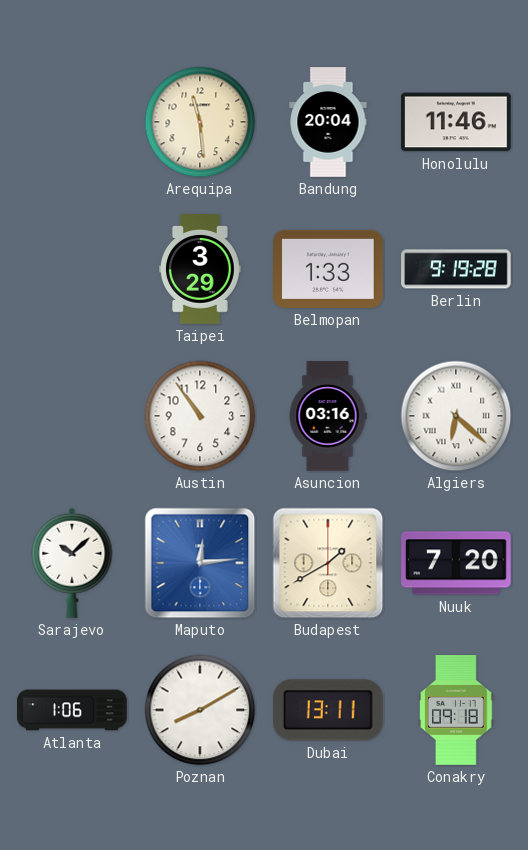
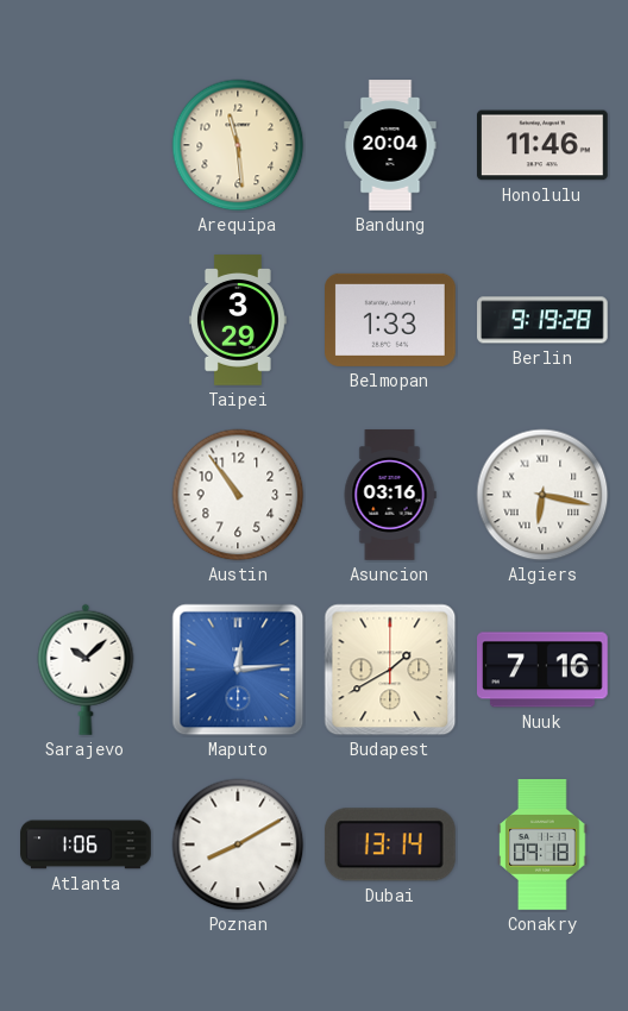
Algiers: 6:22 -> 6:17
Nuuk: 7:20 -> 7:16
Dubai: 13:11 -> 13:14
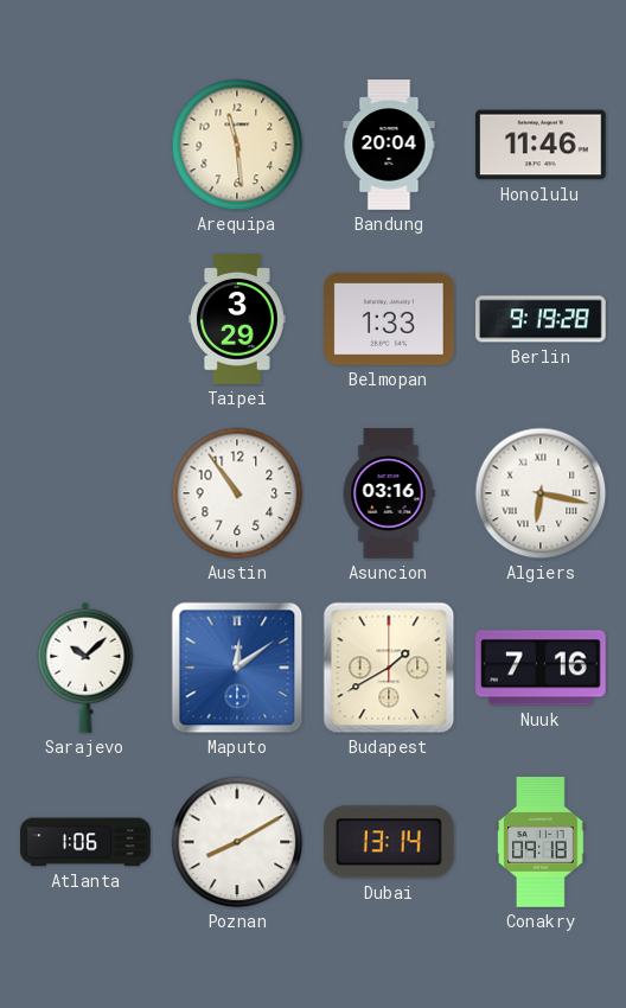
Maputo: 12:14 -> 12:09
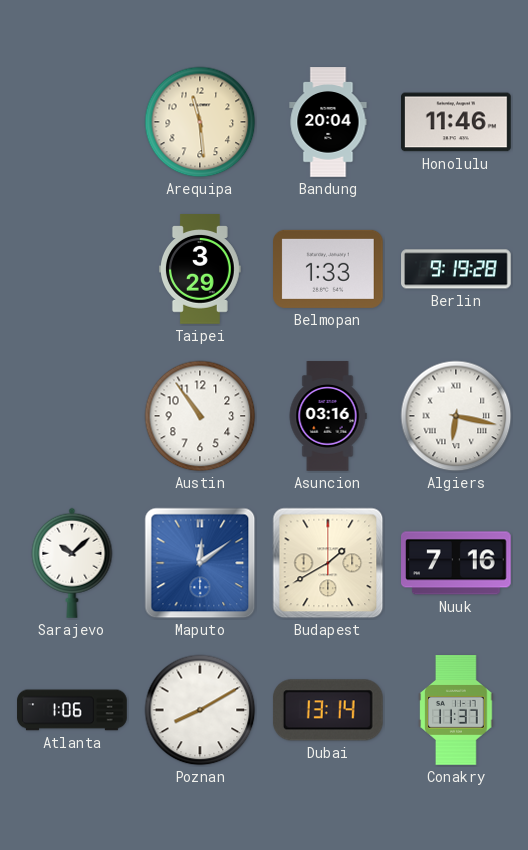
Conakry: 09:18 -> 11:37
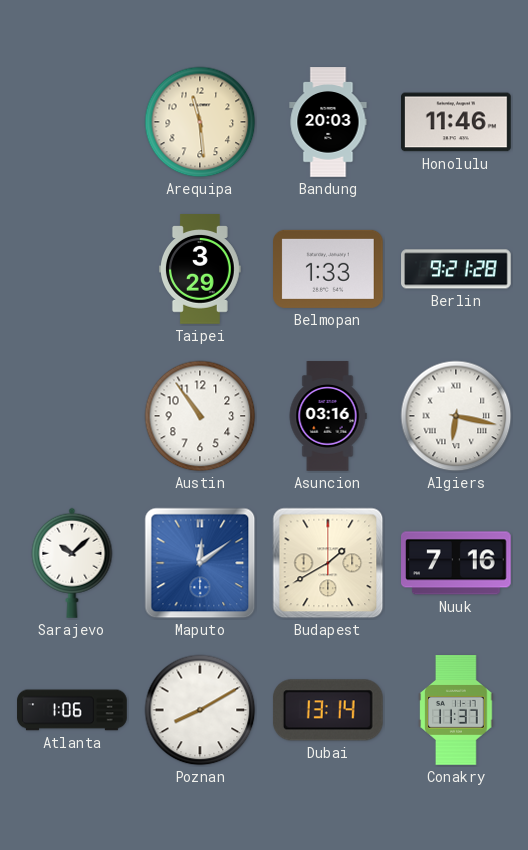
Bandung: 20:04 -> 20:03
Berlin: 9:19 -> 9:21
